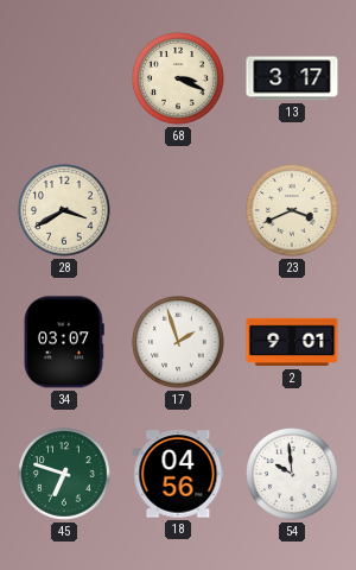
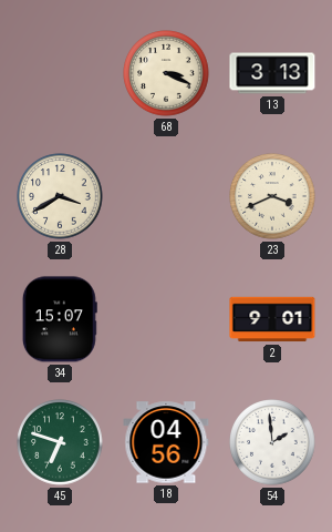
13: 3:17 -> 3:13
34: 03:07 -> 15:07
17: 1:57 -> none
54: 9:59 -> 1:59
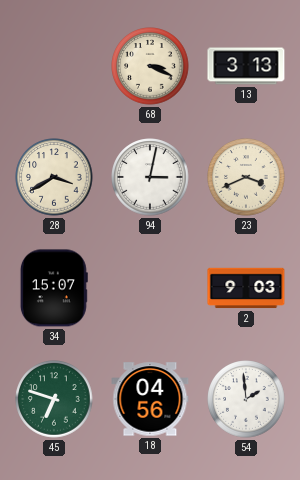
94: none -> 3:02
2: 9:01 -> 9:03
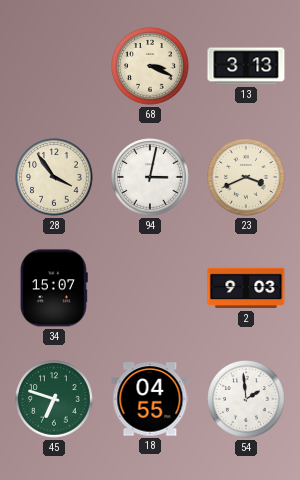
28: 3:40 -> 3:54
18: 04:56 -> 04:55
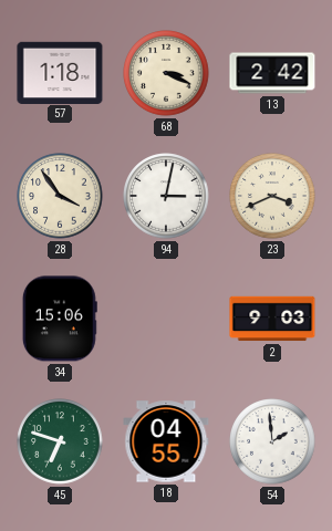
57: none -> 1:18
13: 3:13 -> 2:42
34: 15:07 -> 15:06
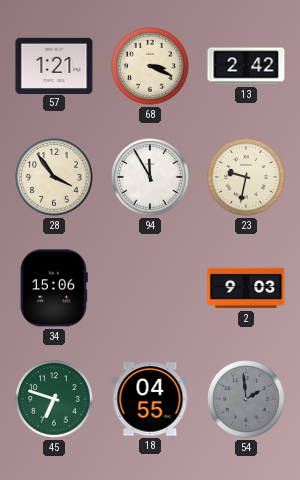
57: 1:18 -> 1:21
94: 3:02 -> 11:55
23: 3:41 -> 9:32
54 dial: white -> grey
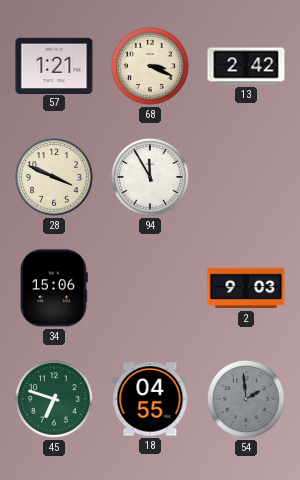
28: 3:54 -> 3:49
23: 9:32 -> none
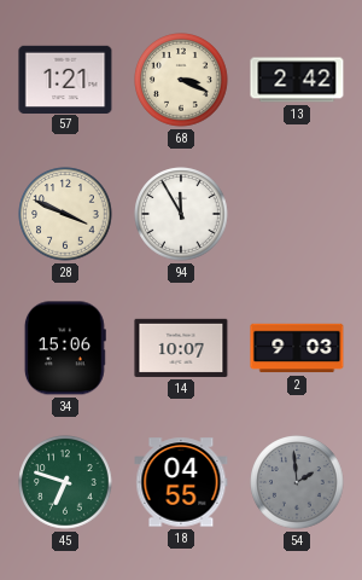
14: none -> 10:07
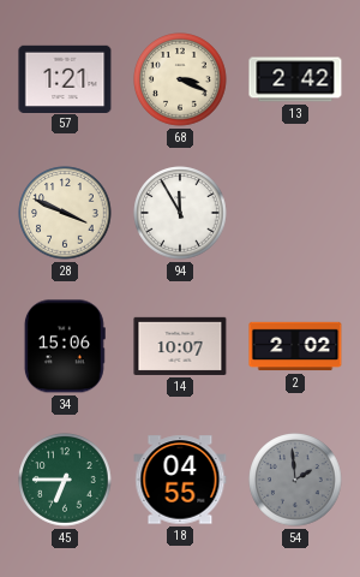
2: 9:03 -> 2:02
45: 6:48 -> 6:45
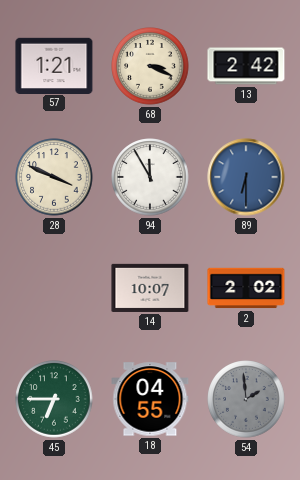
89: none -> 6:30
34: 15:06 -> none
